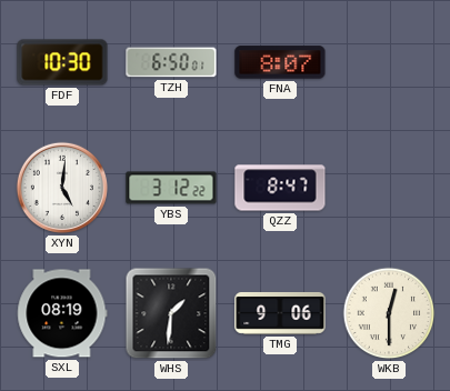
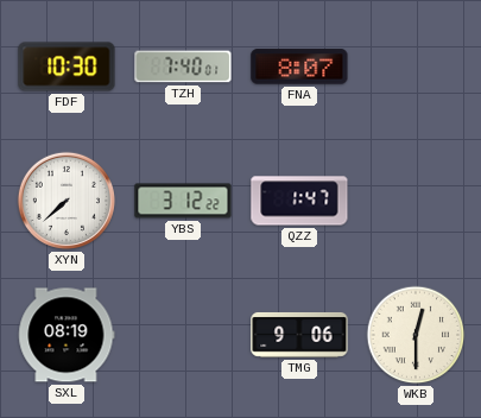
TZH: 6:50 -> 7:40
XYN: 5:01 -> 7:38
QZZ: 8:47 -> 1:47
WHS: 1:31 -> none
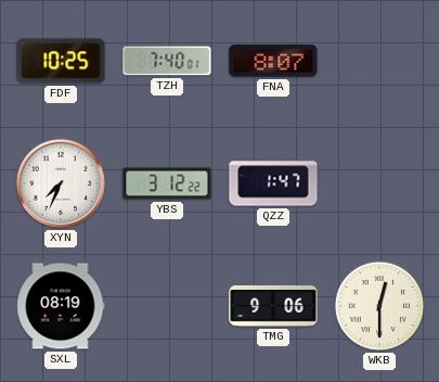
FDF: 10:30 -> 10:25
XYN: 7:38 -> 7:34
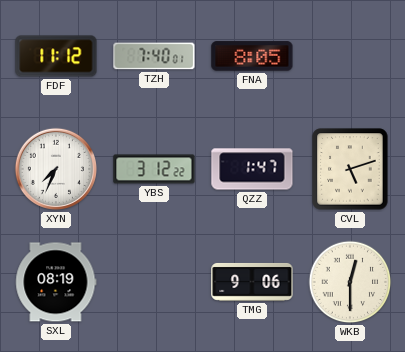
FDF: 10:25 -> 11:12
FNA: 8:07 -> 8:05
CVL: none -> 5:12
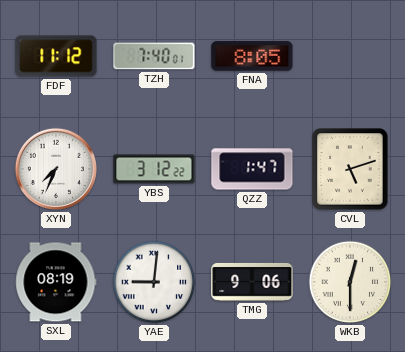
YAE: none -> 9:01
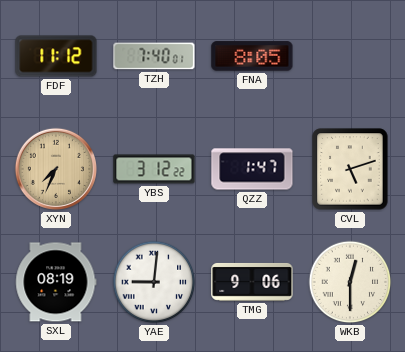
XYN dial: white -> champagne
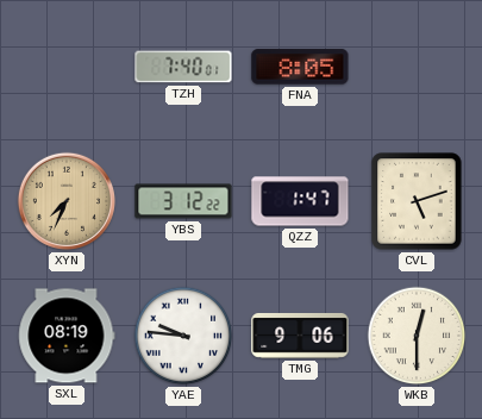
FDF: 11:12 -> none
YAE: 9:01 -> 9:46
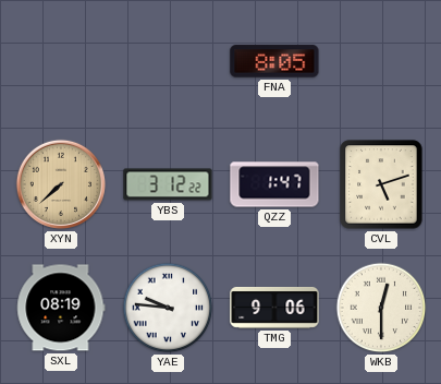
TZH: 7:40 -> none
XYN: 7:34 -> 7:38
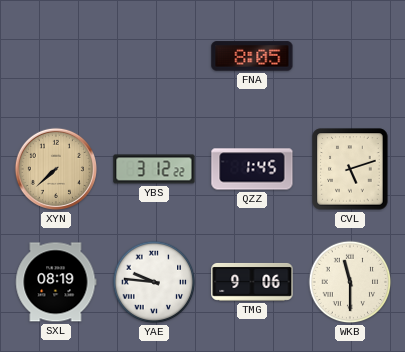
QZZ: 1:47 -> 1:45
WKB: 12:30 -> 11:30
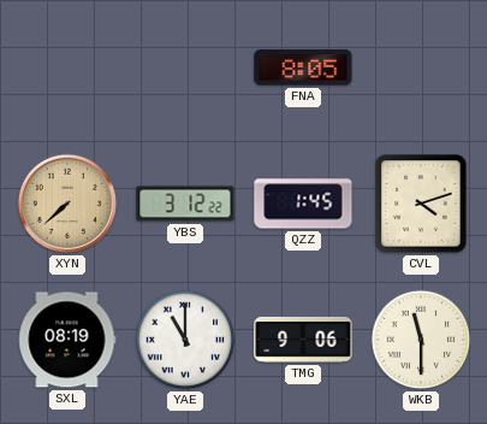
CVL: 5:12 -> 4:12
YAE: 9:46 -> 11:00
